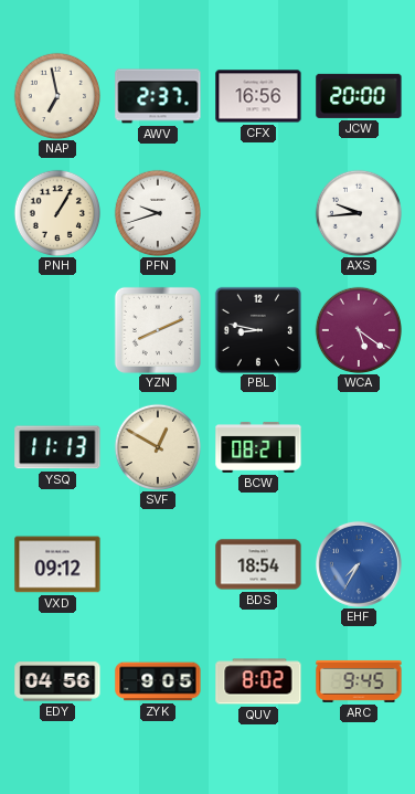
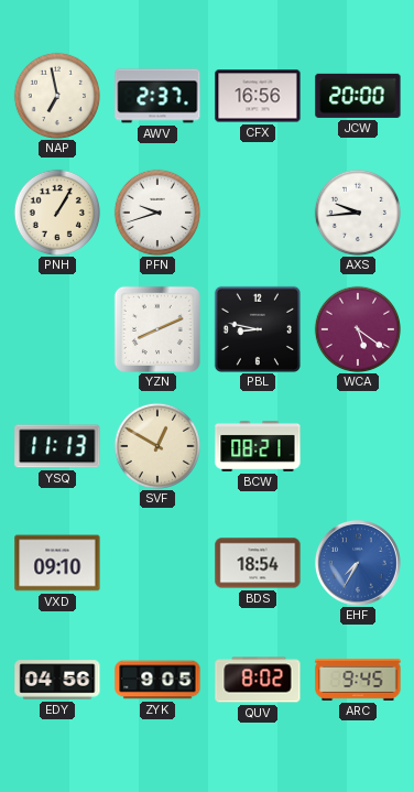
VXD: 09:12 -> 09:10
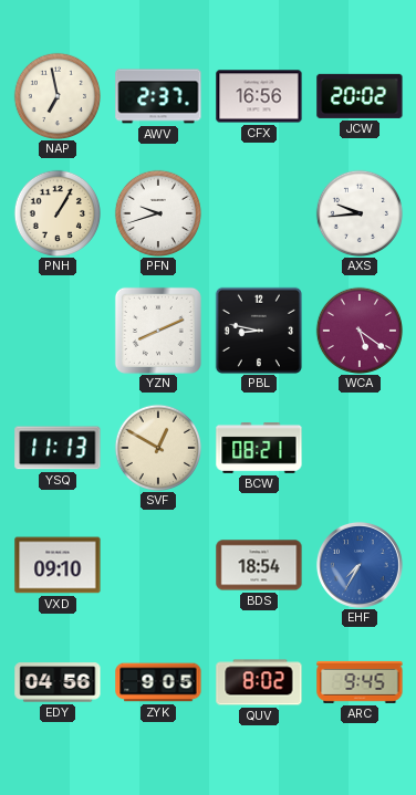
JCW: 20:00 -> 20:02
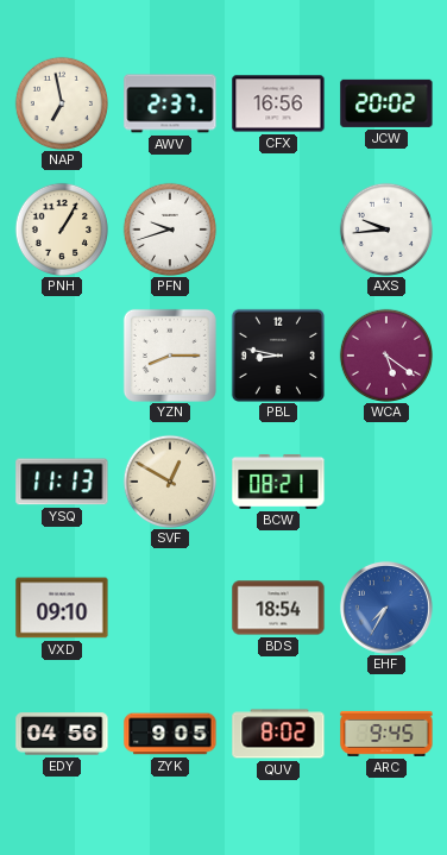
YZN: 8:11 -> 8:15
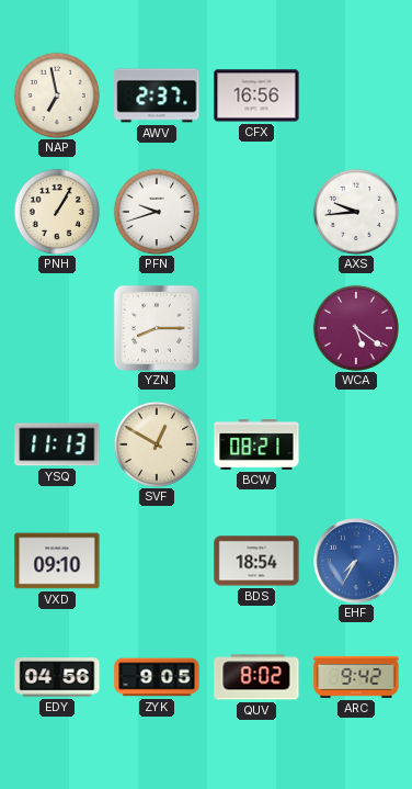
JCW: 20:02 -> none
PBL: 8:47 -> none
ARC: 9:45 -> 9:42
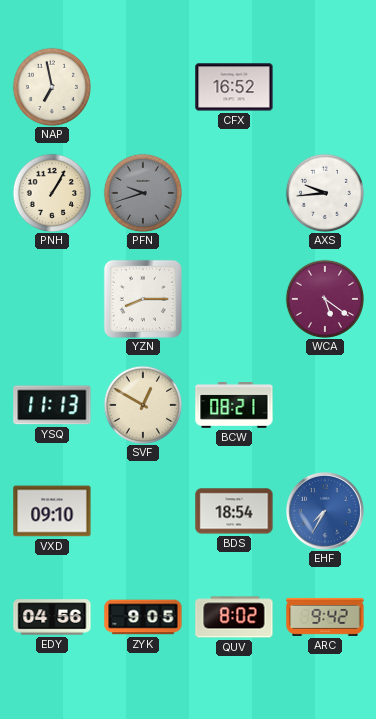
AWV: 2:37 -> none
CFX: 16:56 -> 16:52
PFN dial: white -> grey
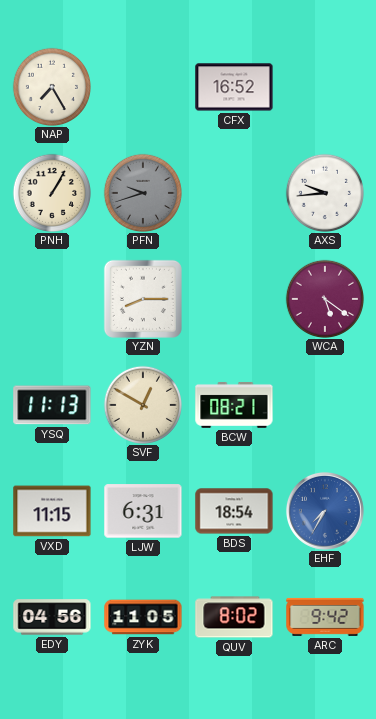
NAP: 6:58 -> 7:25
VXD: 09:10 -> 11:15
LJW: none -> 6:31
ZYK: 9:05 -> 11:05
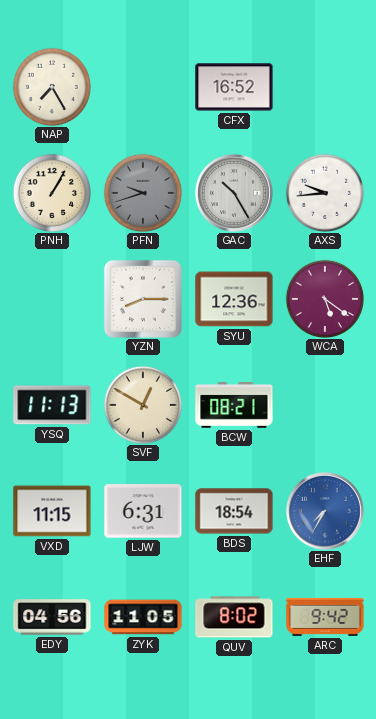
GAC: none -> 10:25
SYU: none -> 12:36
